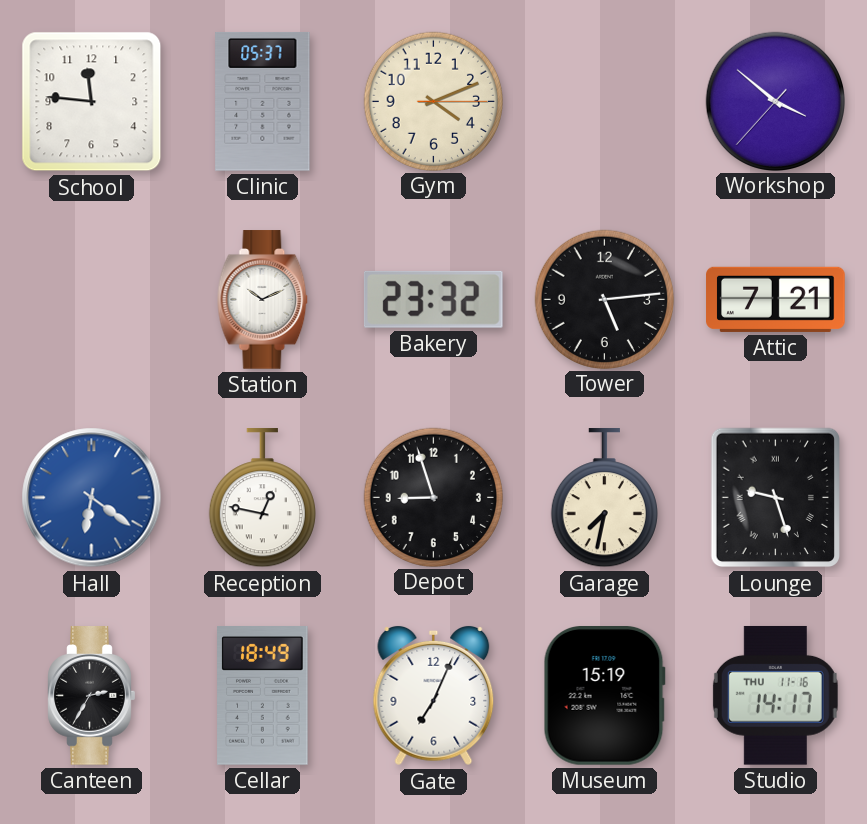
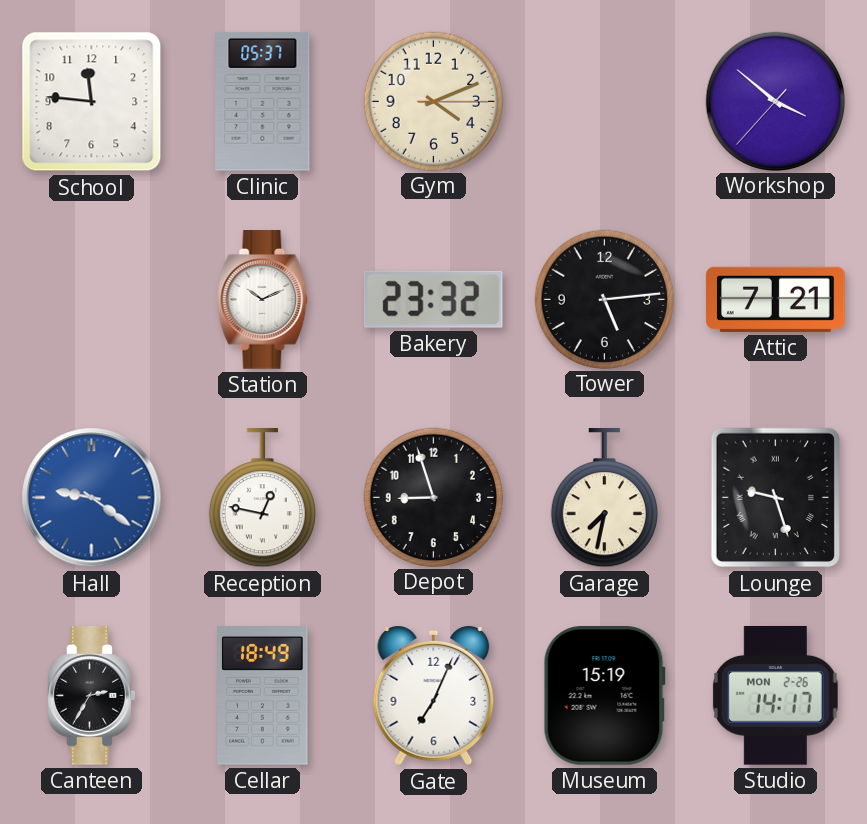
Hall: 6:21 -> 9:21
Studio date: THU 11-16 -> MON 2-26
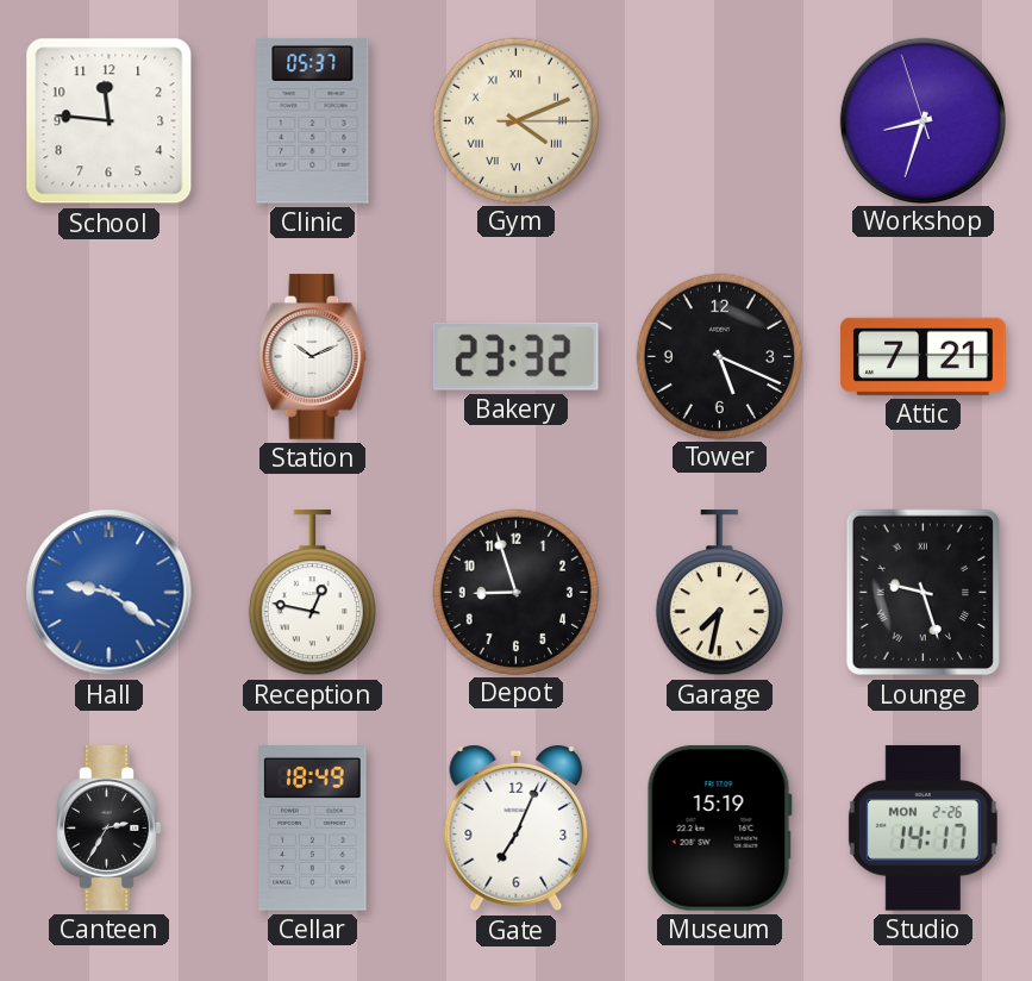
Gym numerals: Arabic -> Roman
Workshop: 3:51 -> 8:32
Tower: 5:14 -> 5:19
